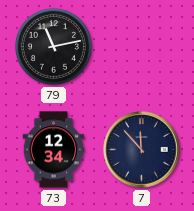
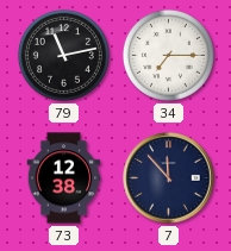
34: none -> 7:15
73: 12:34 -> 12:38
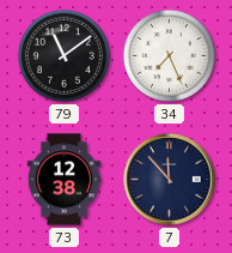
79: 11:13 -> 11:09
34: 7:15 -> 7:26
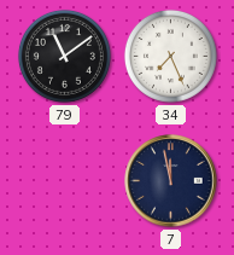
73: 12:38 -> none
7: 11:53 -> 11:58
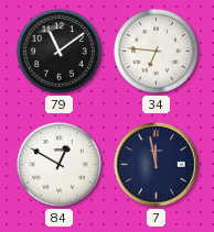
34: 7:26 -> 6:46
84: none -> 12:50
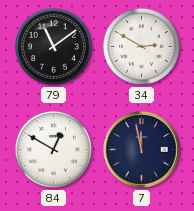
34: 6:46 -> 2:50
